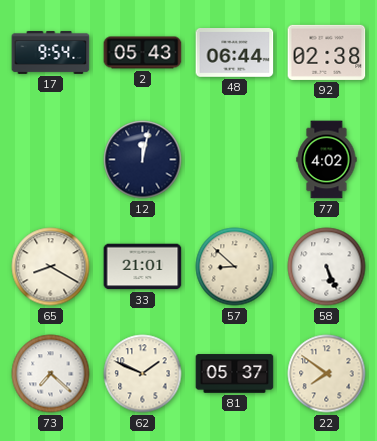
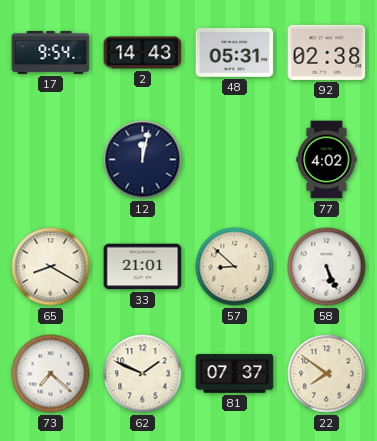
2: 05:43 -> 14:43
48: 06:44 -> 05:31
81: 05:37 -> 07:37
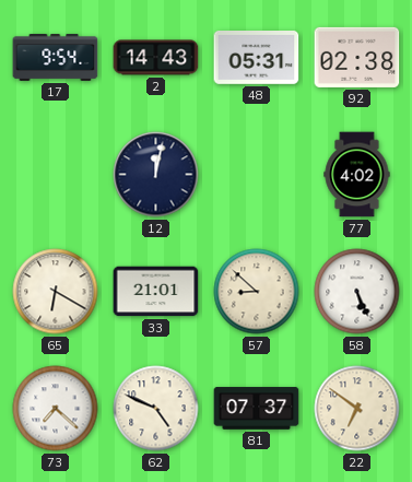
65: 8:20 -> 6:20
62: 1:49 -> 4:49
22: 7:51 -> 6:51
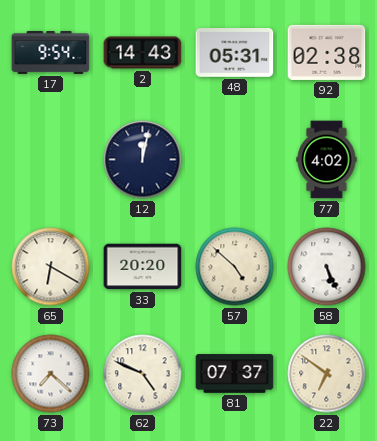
33: 21:01 -> 20:20
57: 8:52 -> 4:52
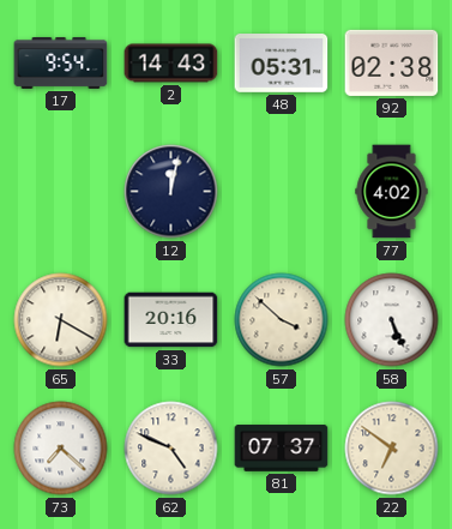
33: 20:20 -> 20:16
57: 4:52 -> 3:52
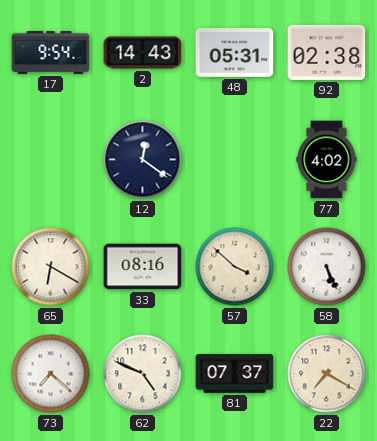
12: 12:02 -> 12:21
33: 20:16 -> 08:16
22: 6:51 -> 7:20
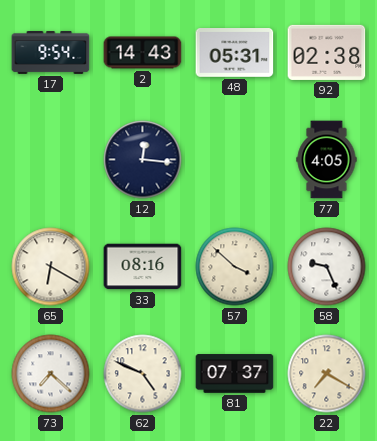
12: 12:21 -> 12:16
77: 4:02 -> 4:05
58: 5:26 -> 9:26
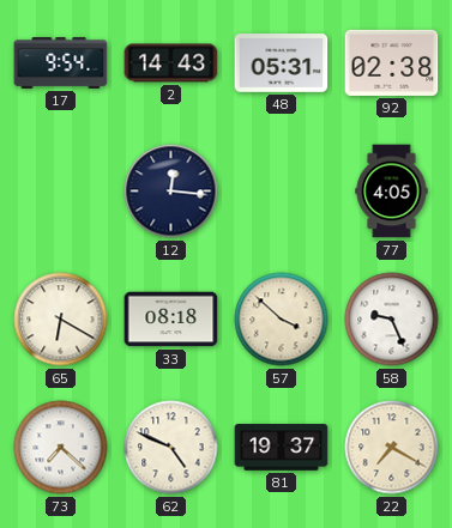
33: 08:16 -> 08:18
81: 07:37 -> 19:37
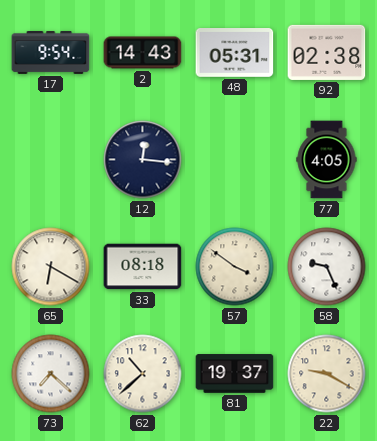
57: 3:52 -> 3:51
62: 4:49 -> 10:38
22: 7:20 -> 9:20
